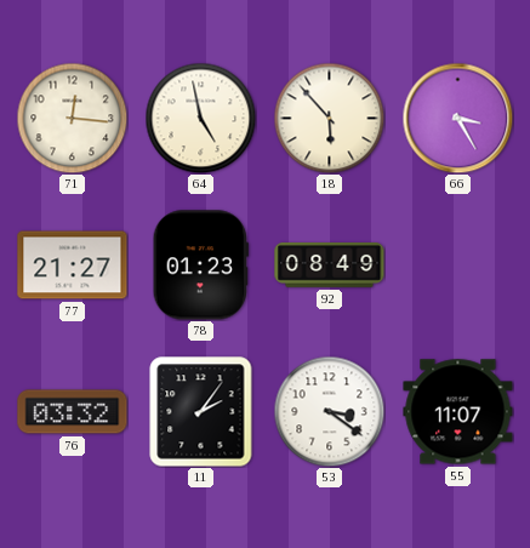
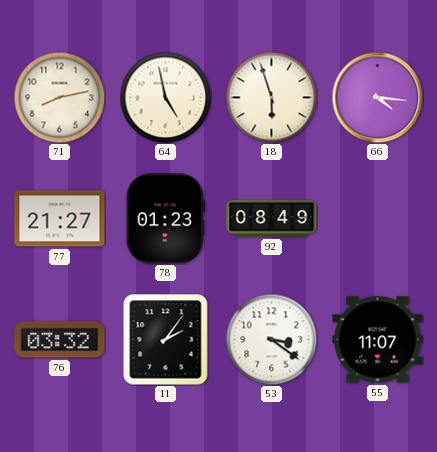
71: 12:16 -> 8:13
18: 5:53 -> 5:57
66: 3:25 -> 4:16
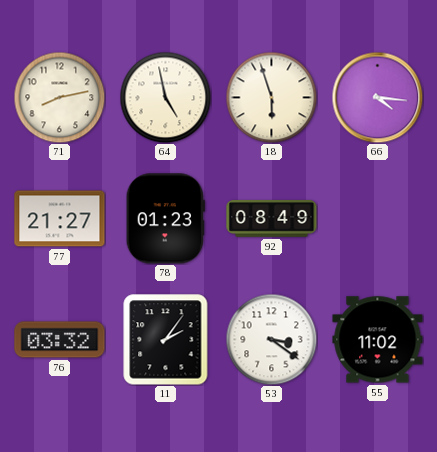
55: 11:07 -> 11:02
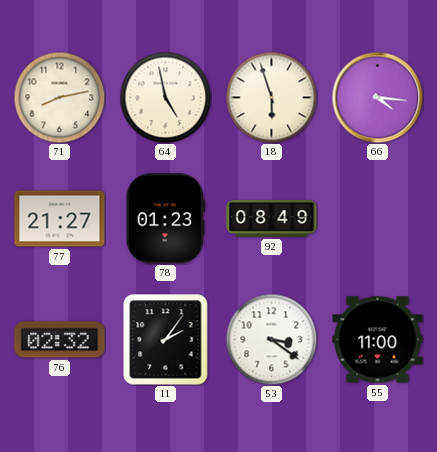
76: 03:32 -> 02:32
55: 11:02 -> 11:00
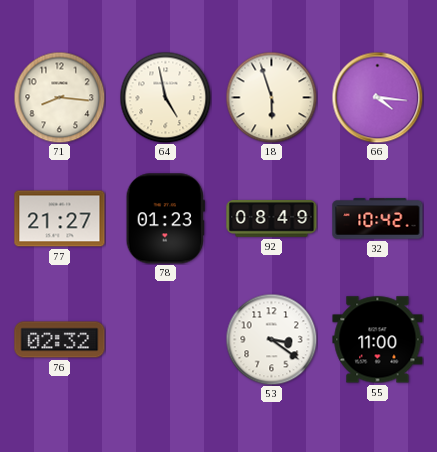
71: 8:13 -> 8:16
32: none -> 10:42
11: 2:06 -> none
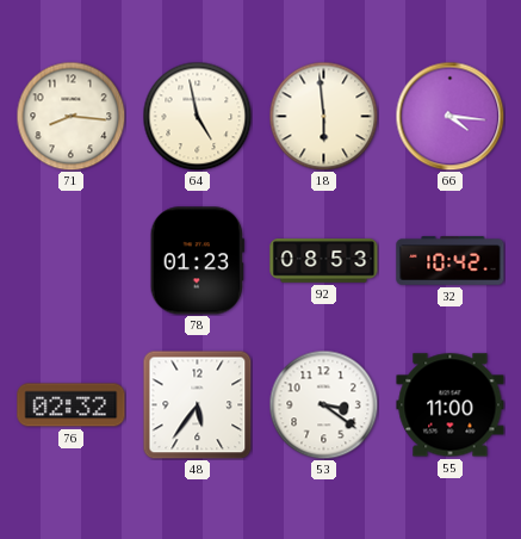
18: 5:57 -> 5:59
77: 21:27 -> none
92: 08:49 -> 08:53
48: none -> 5:36
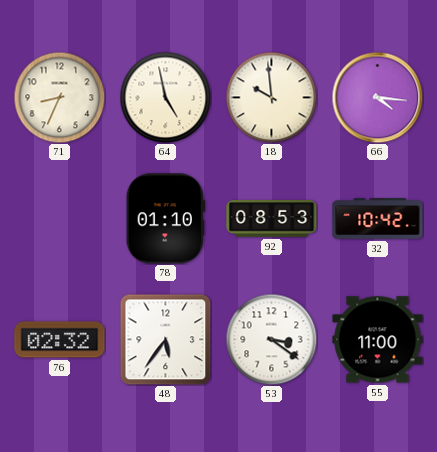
71: 8:16 -> 8:34
18: 5:59 -> 9:59
78: 01:23 -> 01:10
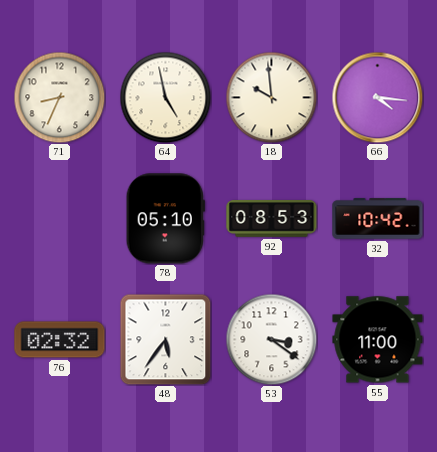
78: 01:10 -> 05:10
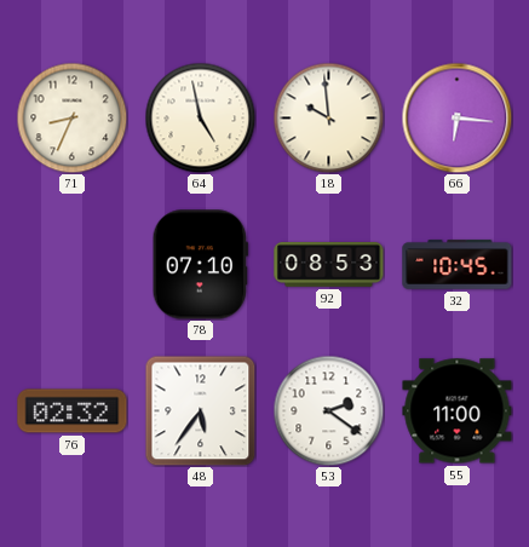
66: 4:16 -> 6:16
78: 05:10 -> 07:10
32: 10:42 -> 10:45
53: 3:21 -> 2:21
